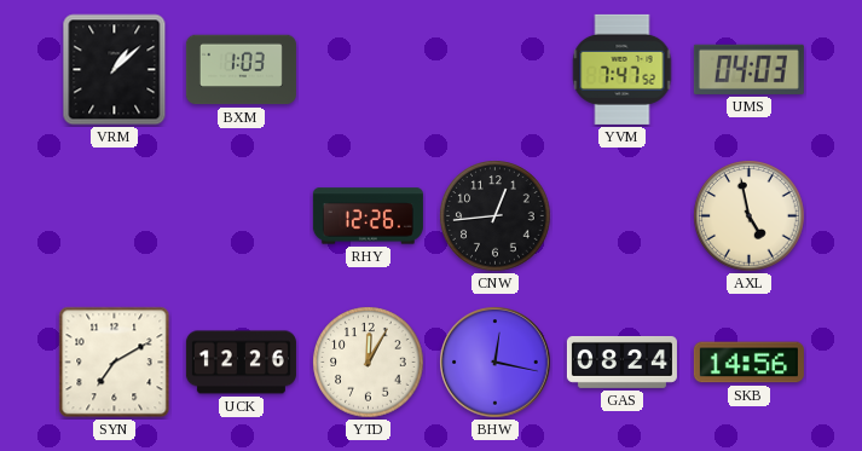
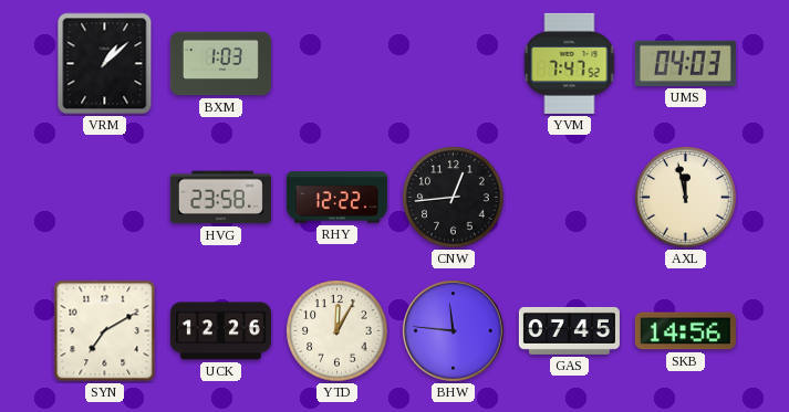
HVG: none -> 23:58
RHY: 12:26 -> 12:22
AXL: 4:58 -> 11:58
BHW: 12:17 -> 11:46
GAS: 08:24 -> 07:45
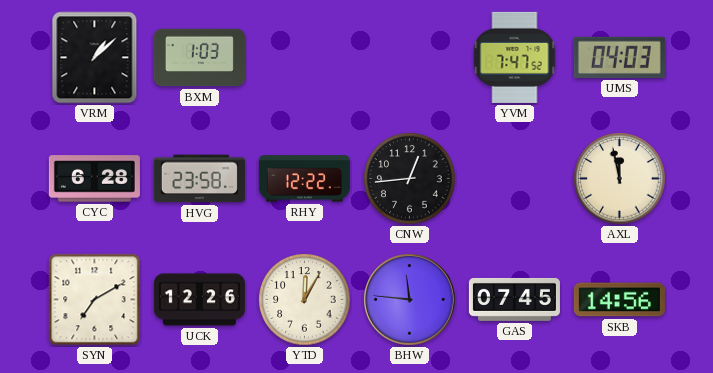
CYC: none -> 6:28
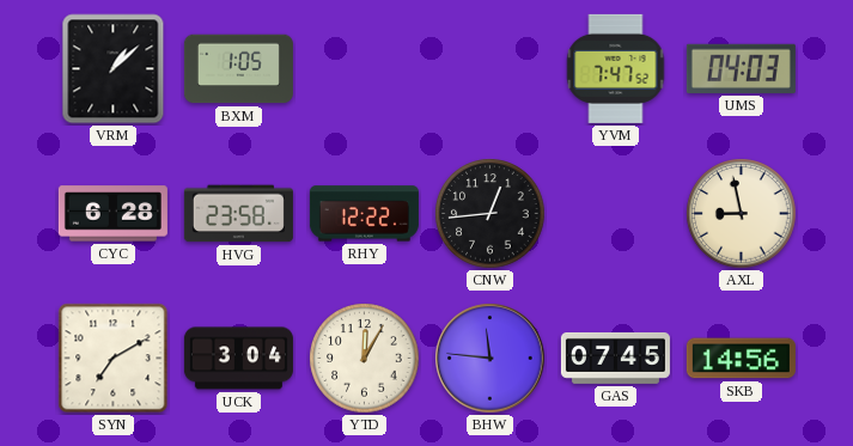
BXM: 1:03 -> 1:05
AXL: 11:58 -> 8:58
UCK: 12:26 -> 3:04
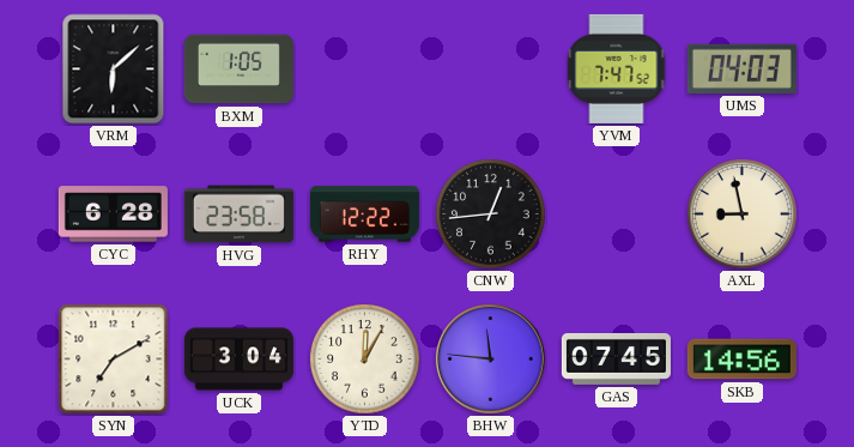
VRM: 1:08 -> 6:08
